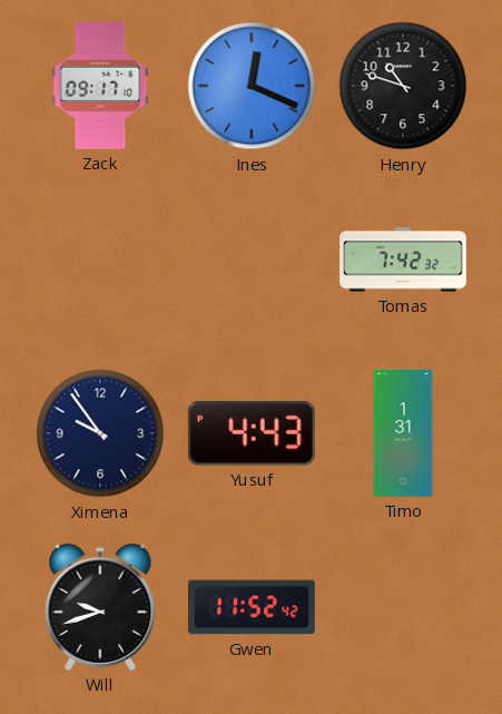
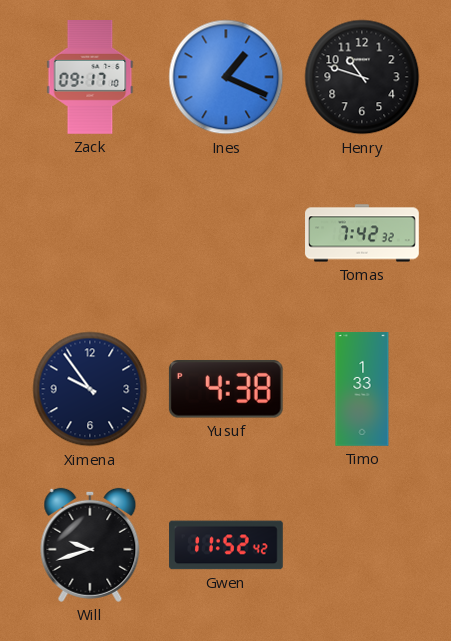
Ines: 12:19 -> 1:19
Yusuf: 4:43 -> 4:38
Timo: 1:31 -> 1:33
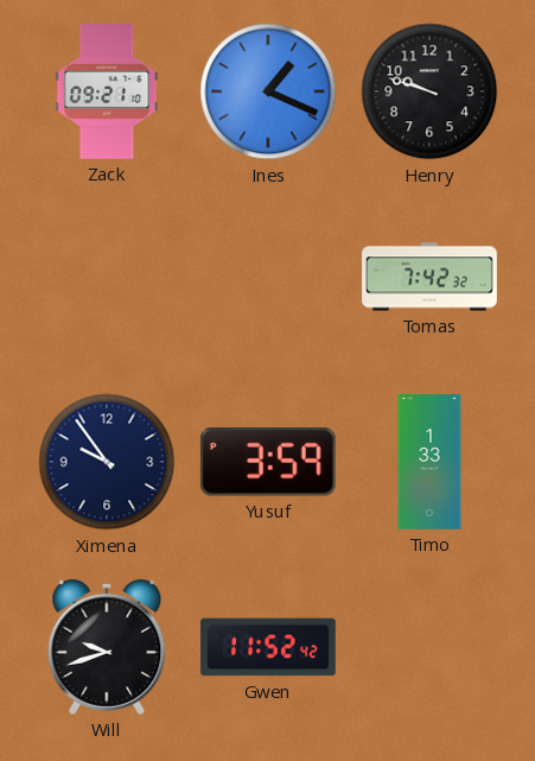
Zack: 09:17 -> 09:21
Henry: 10:48 -> 9:48
Yusuf: 4:38 -> 3:59
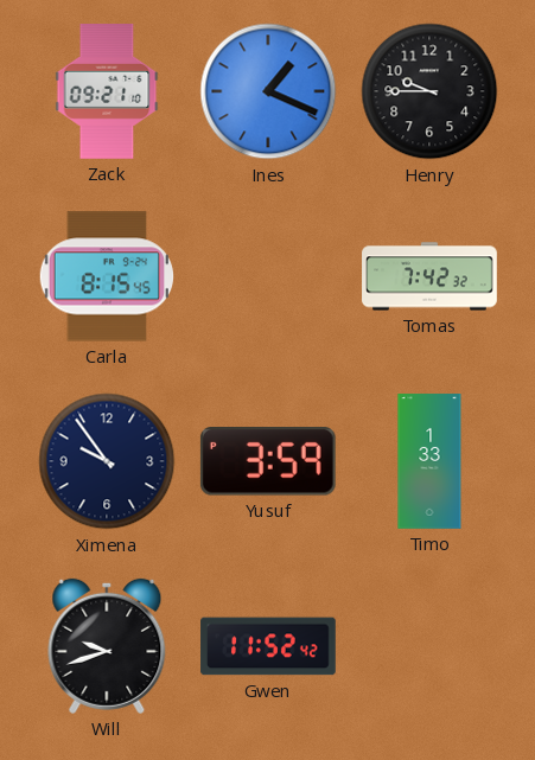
Henry: 9:48 -> 9:45
Carla: none -> 8:15
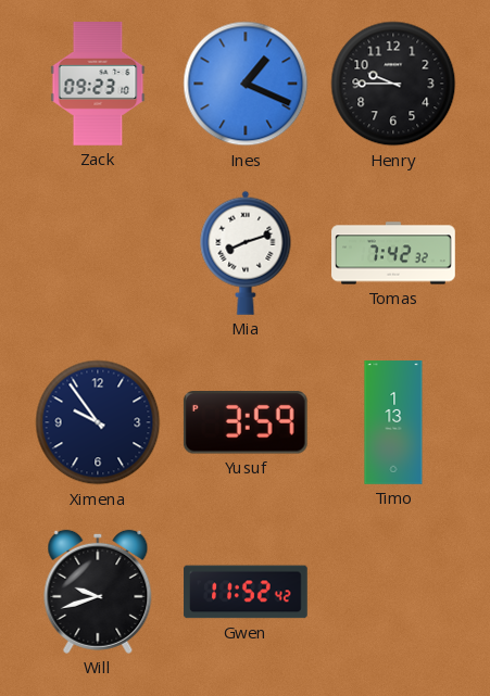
Zack: 09:21 -> 09:23
Carla: 8:15 -> none
Mia: none -> 8:12
Timo: 1:33 -> 1:13
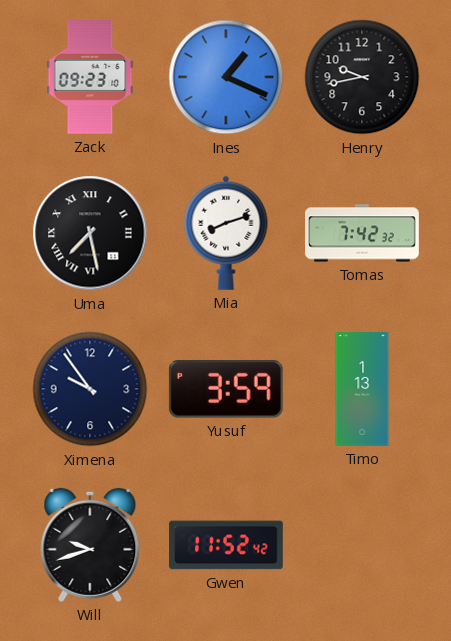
Henry: 9:45 -> 9:43
Uma: none -> 7:28
